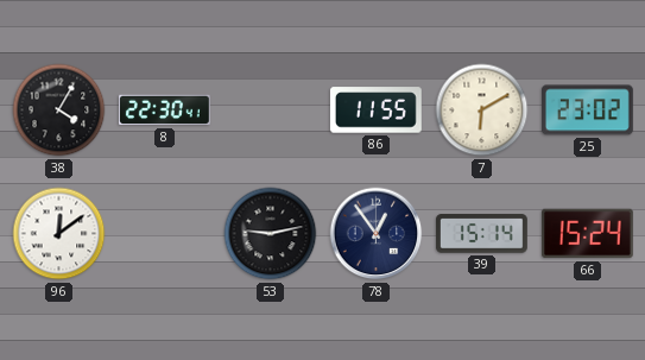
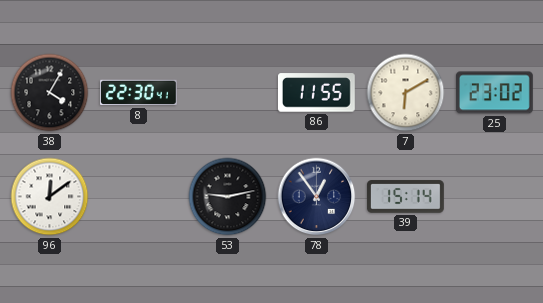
66: 15:24 -> none
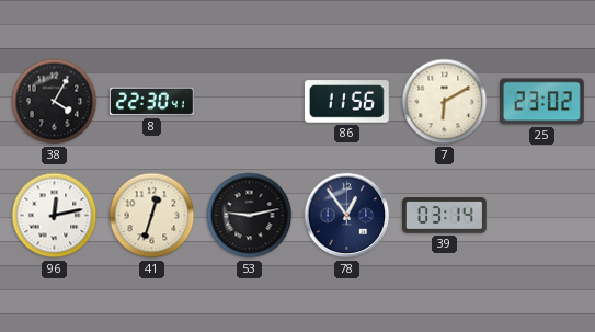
86: 11:55 -> 11:56
96: 12:09 -> 12:13
41: none -> 12:33
39: 15:14 -> 03:14
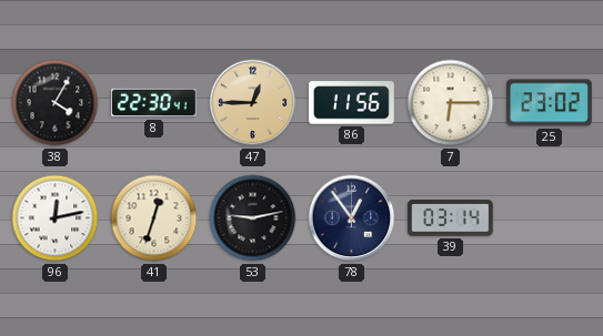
47: none -> 12:45
7: 6:10 -> 6:15
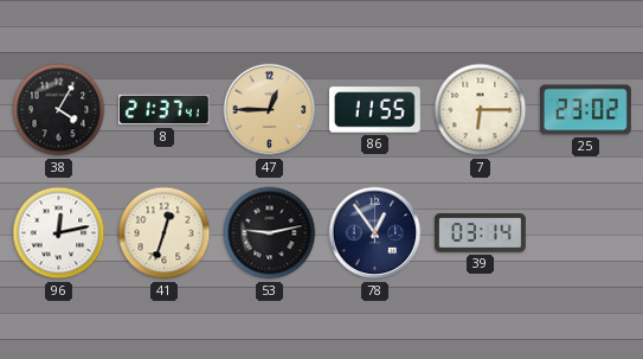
8: 22:30 -> 21:37
86: 11:56 -> 11:55
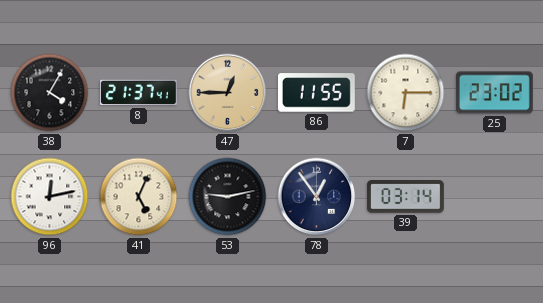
41: 12:33 -> 5:04
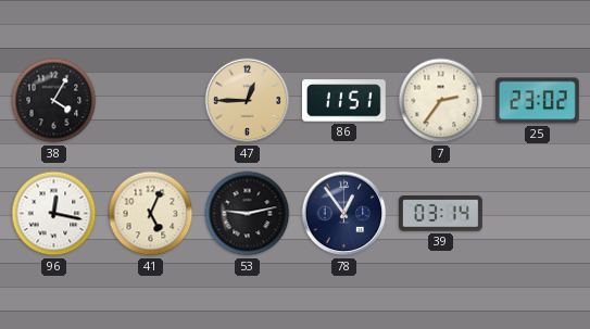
8: 21:37 -> none
86: 11:55 -> 11:51
7: 6:15 -> 2:36
96: 12:13 -> 12:17
